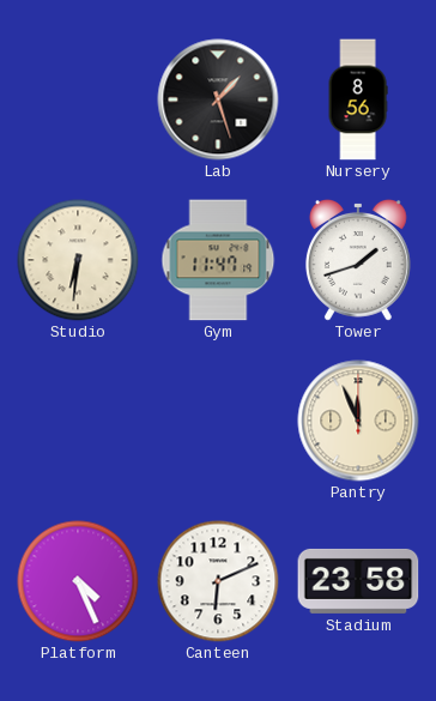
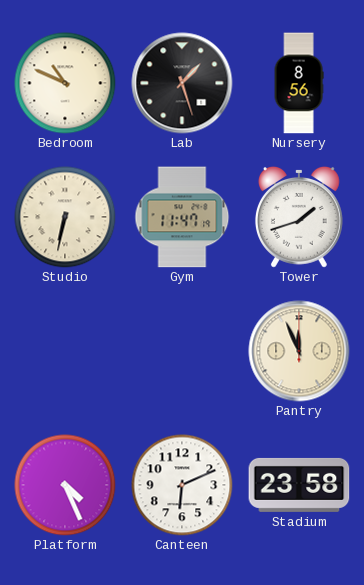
Bedroom: none -> 10:49
Studio: 6:31 -> 6:32
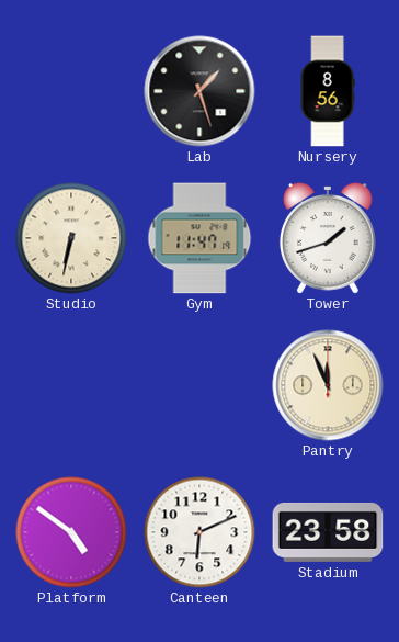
Bedroom: 10:49 -> none
Platform: 4:26 -> 4:51
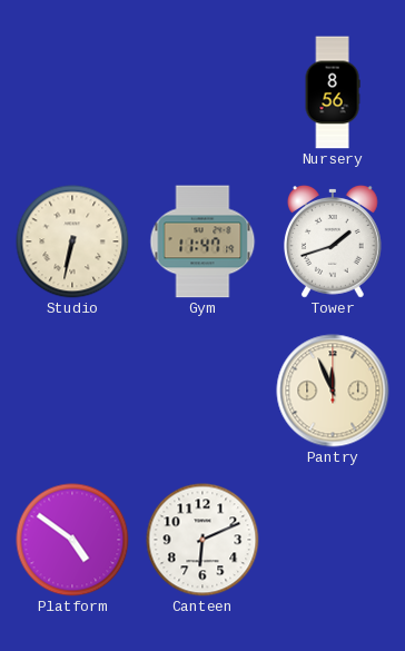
Lab: 1:27 -> none
Stadium: 23:58 -> none
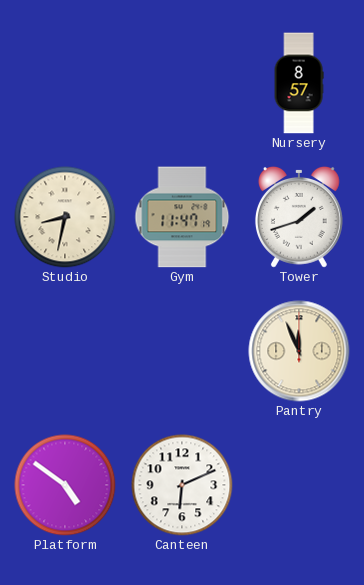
Nursery: 8:56 -> 8:57
Studio: 6:32 -> 8:32
